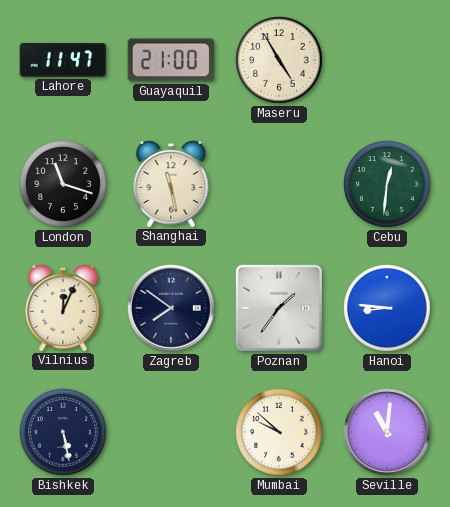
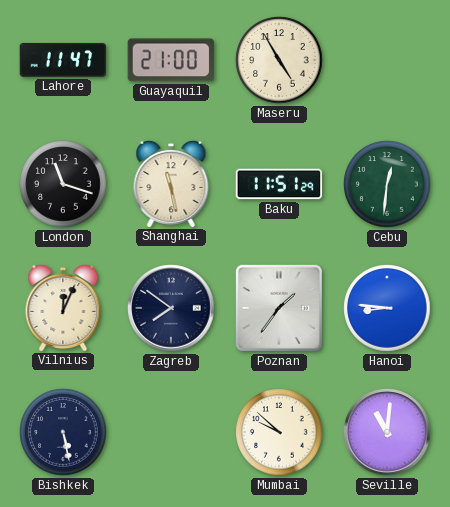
Baku: none -> 11:51
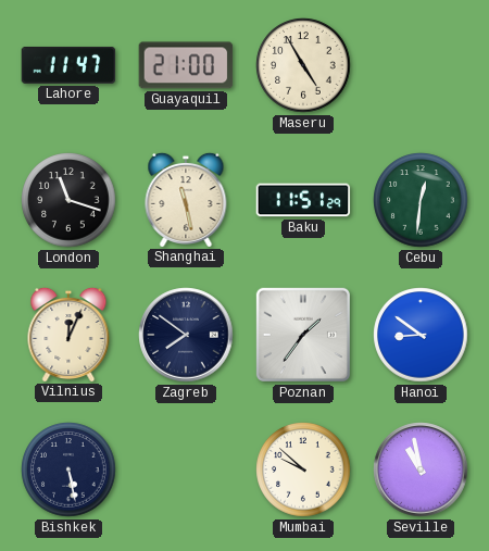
Hanoi: 8:46 -> 8:51
Seville: 11:01 -> 10:58
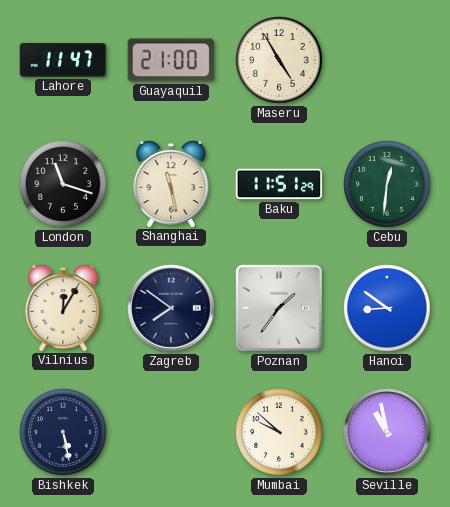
Vilnius: 12:04 -> 12:05
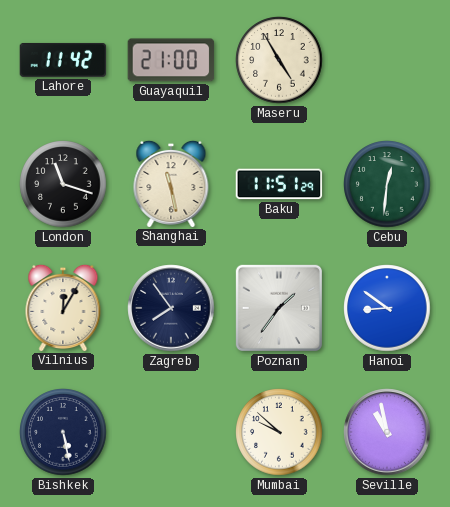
Lahore: 11:47 -> 11:42
Zagreb: 7:51 -> 7:54
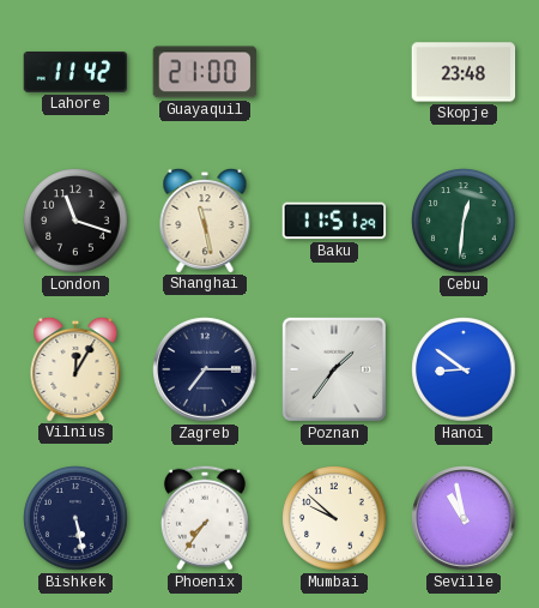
Maseru: 4:55 -> none
Skopje: none -> 23:48
Zagreb: 7:54 -> 7:15
Phoenix: none -> 7:36
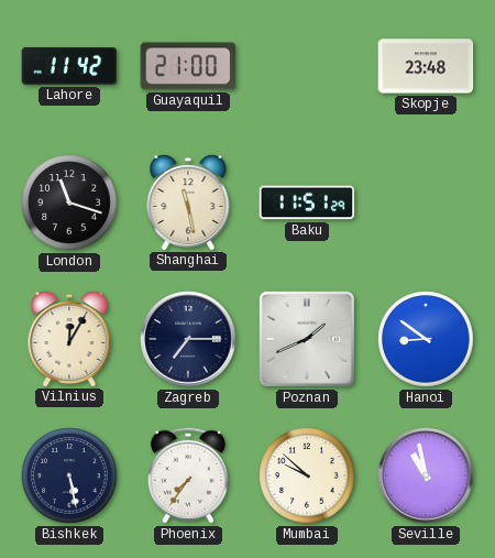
Cebu: 12:31 -> none
Poznan: 1:36 -> 1:41
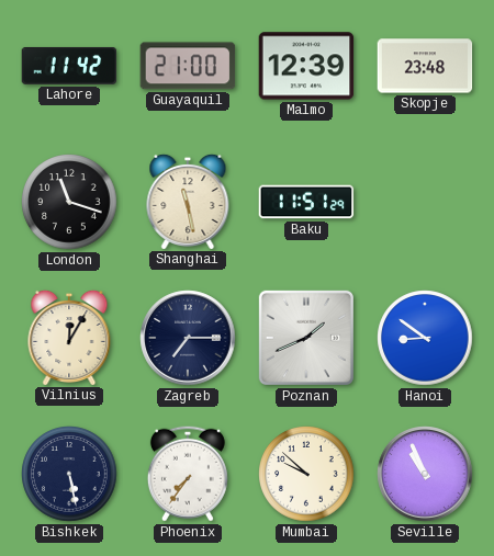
Malmo: none -> 12:39
Seville: 10:58 -> 10:56
